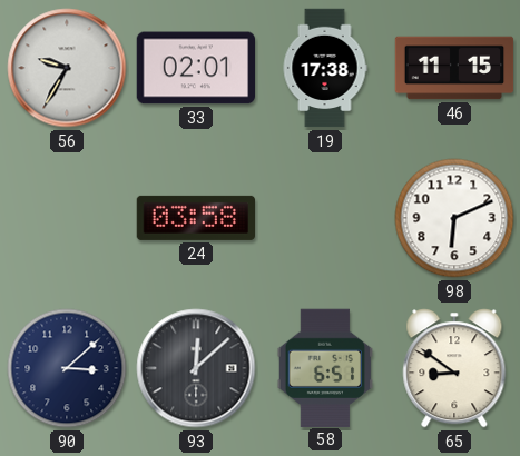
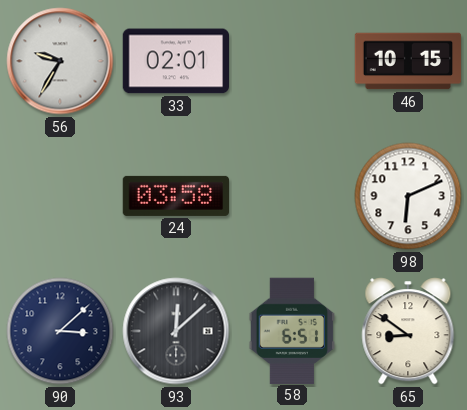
19: 17:38 -> none
46: 11:15 -> 10:15
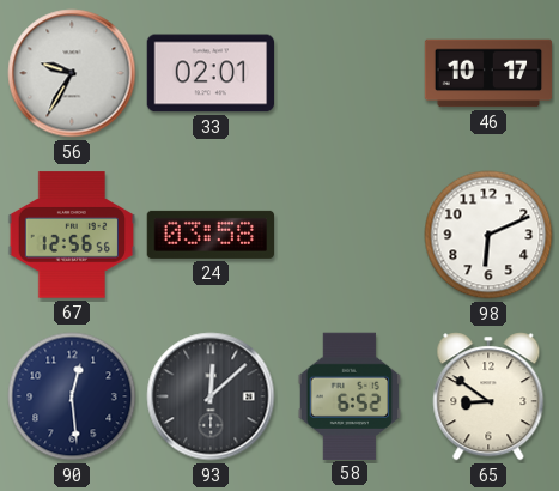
46: 10:15 -> 10:17
67: none -> 12:56
90: 3:08 -> 12:29
58: 6:51 -> 6:52
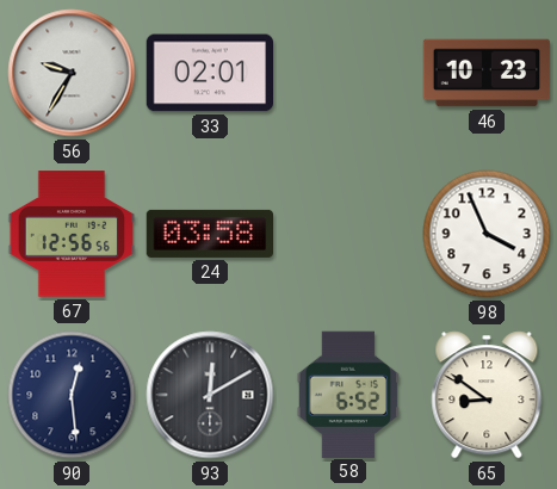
46: 10:17 -> 10:23
98: 6:11 -> 3:56
93: 12:08 -> 12:10
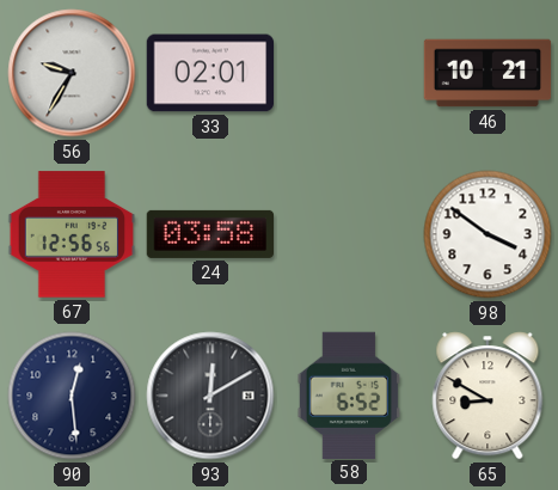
46: 10:23 -> 10:21
98: 3:56 -> 3:51
65: 8:51 -> 8:50
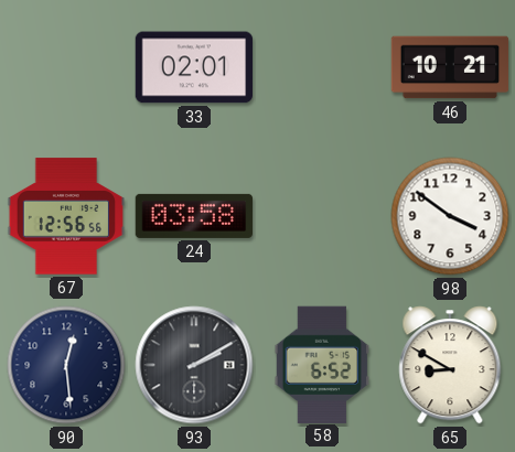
56: 9:35 -> none
93: 12:10 -> 2:10
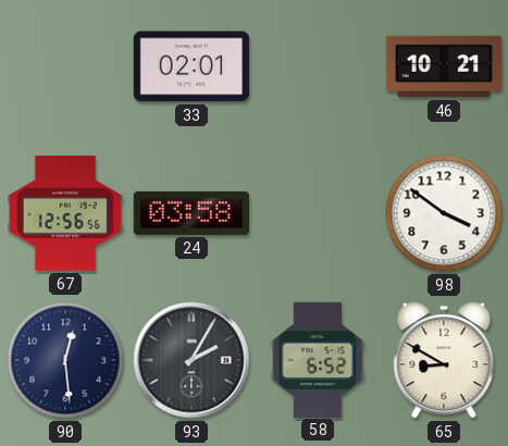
93: 2:10 -> 2:05
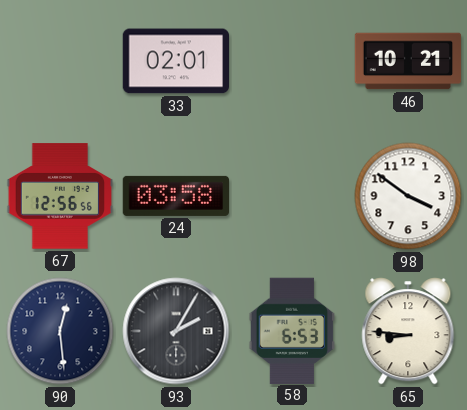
58: 6:52 -> 6:53
65: 8:50 -> 8:46
